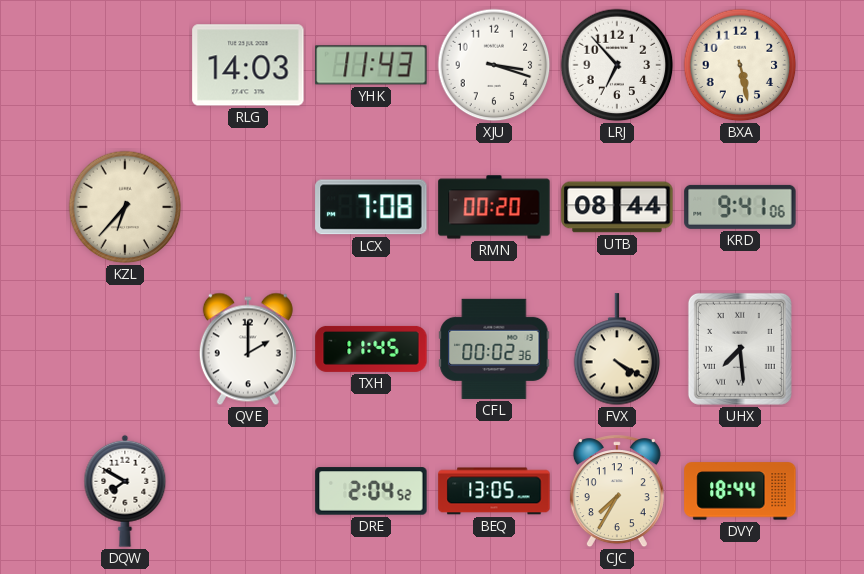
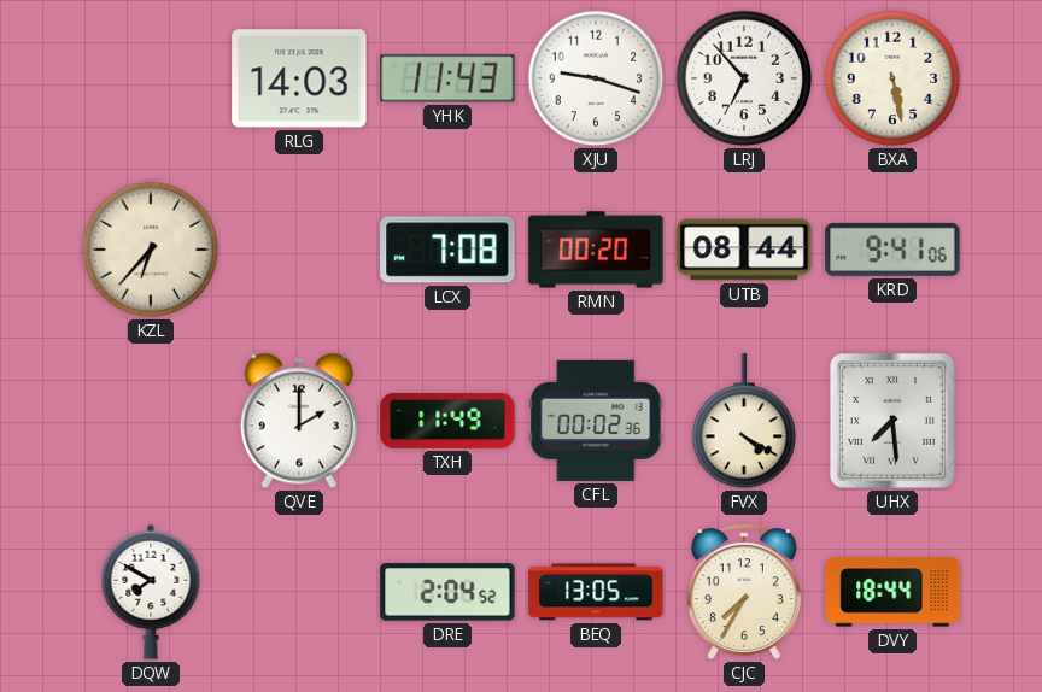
XJU: 3:18 -> 9:18
TXH: 11:45 -> 11:49
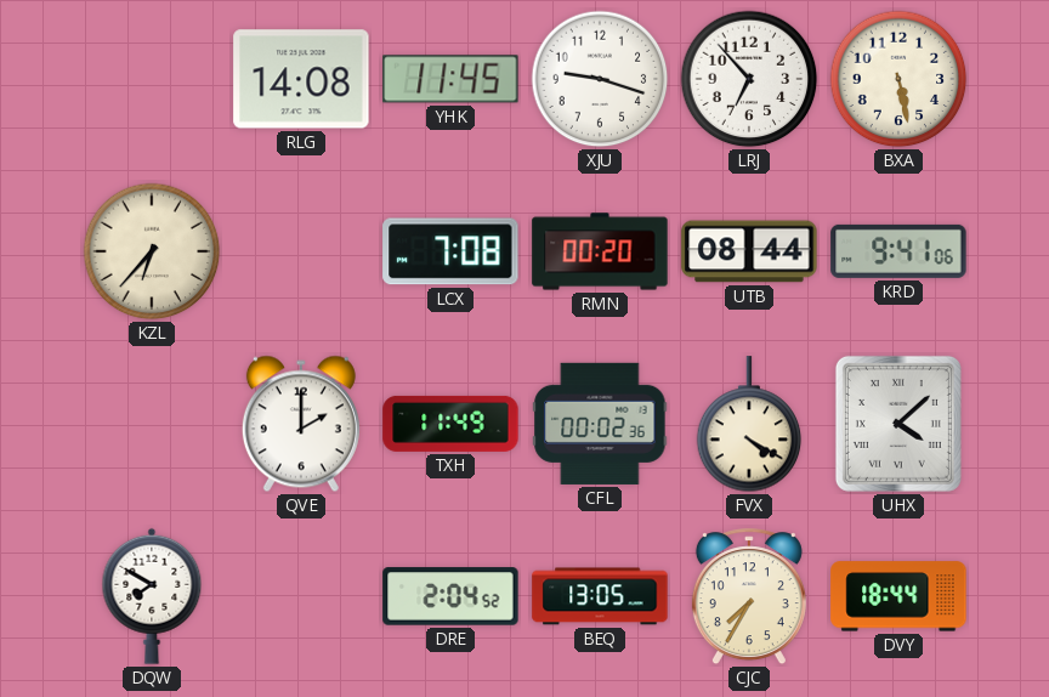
RLG: 14:03 -> 14:08
YHK: 11:43 -> 11:45
UHX: 7:29 -> 4:08
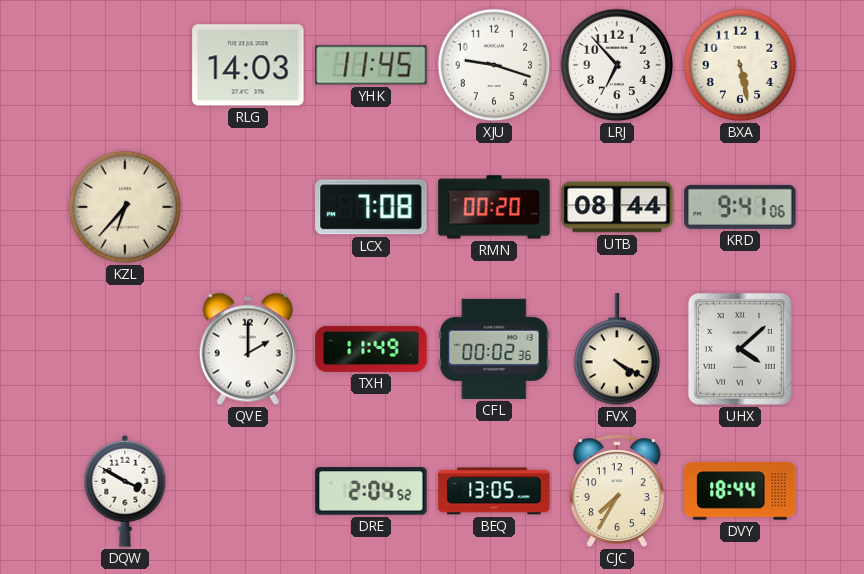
RLG: 14:08 -> 14:03
DQW: 7:50 -> 3:50
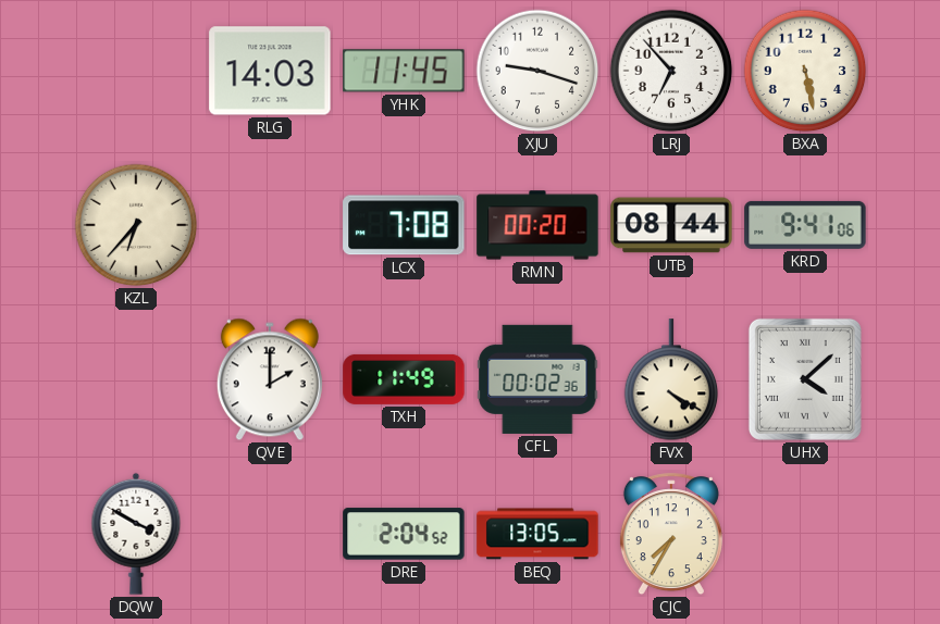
DVY: 18:44 -> none
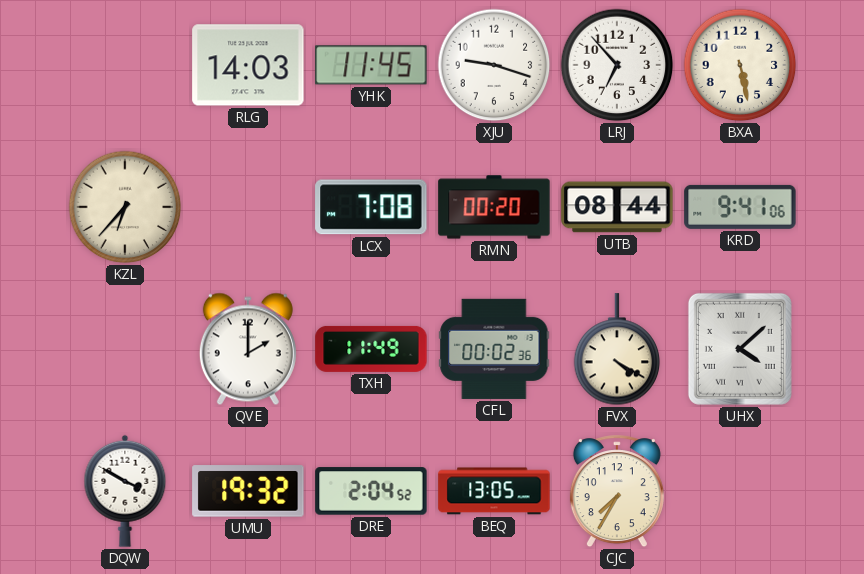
UMU: none -> 19:32
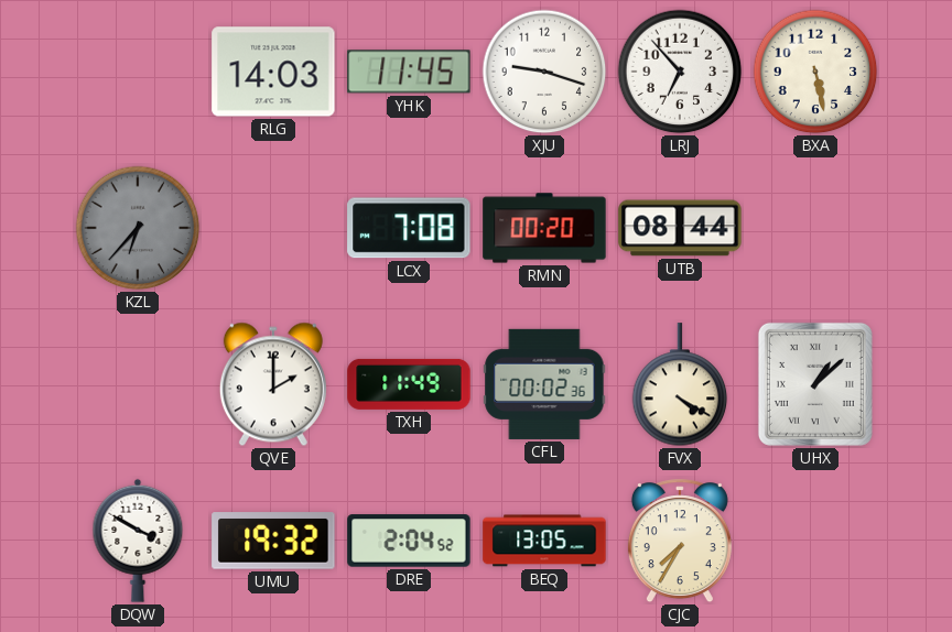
KZL dial: cream -> grey
KRD: 9:41 -> none
UHX: 4:08 -> 1:08
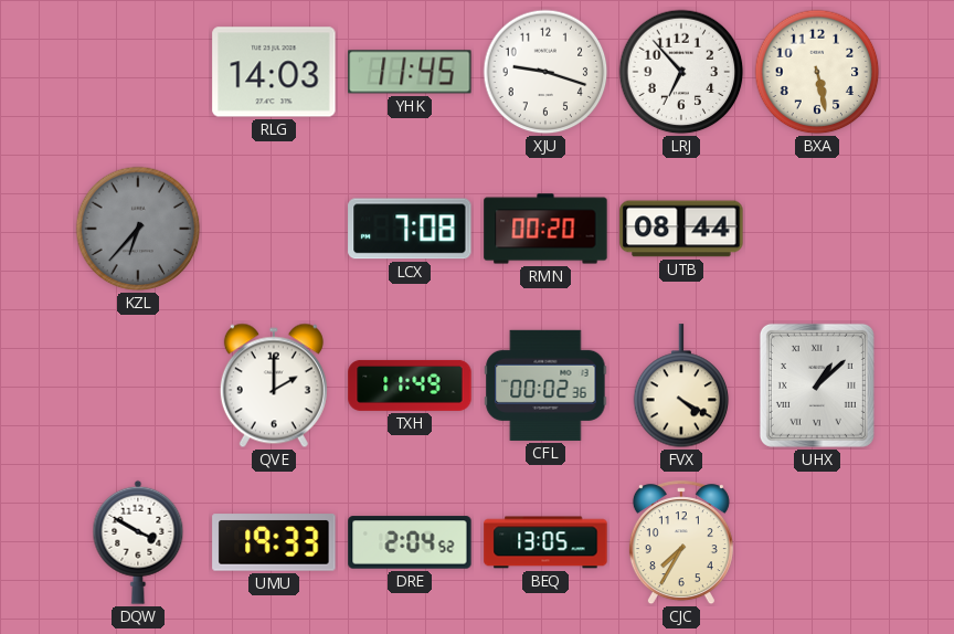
UMU: 19:32 -> 19:33
